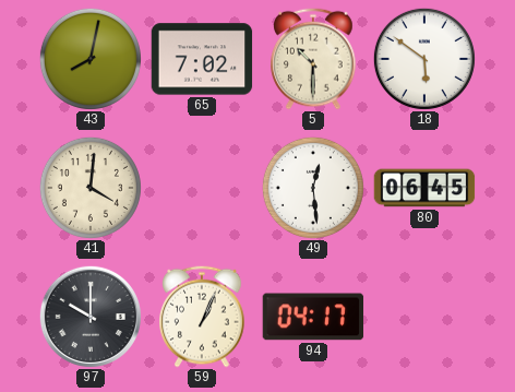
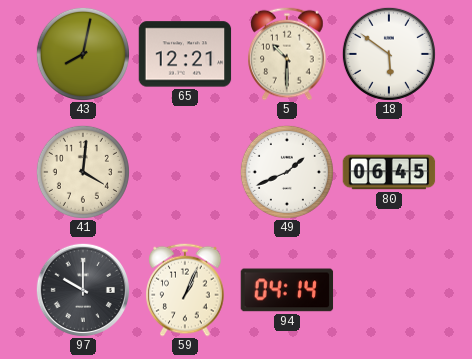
65: 7:02 -> 12:21
49: 12:29 -> 1:41
94: 04:17 -> 04:14
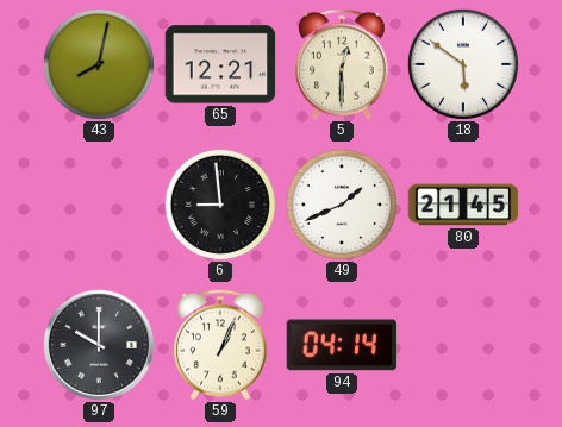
5: 10:30 -> 12:30
41: 4:01 -> none
6: none -> 8:59
80: 06:45 -> 21:45
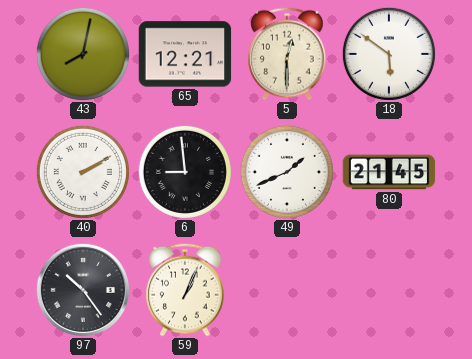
40: none -> 2:10
97: 10:00 -> 10:24
94: 04:14 -> none
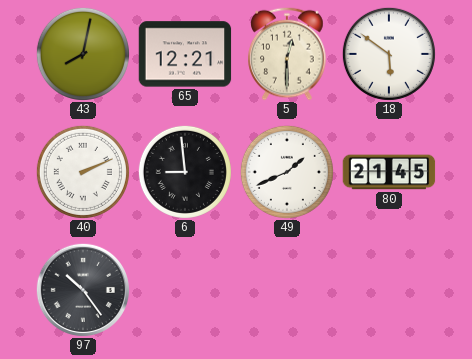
40: 2:10 -> 2:11
59: 1:04 -> none
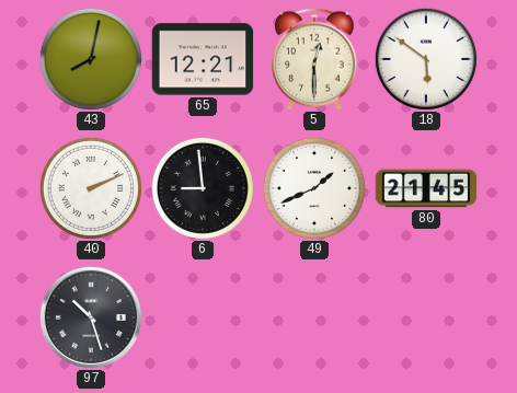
97: 10:24 -> 10:27
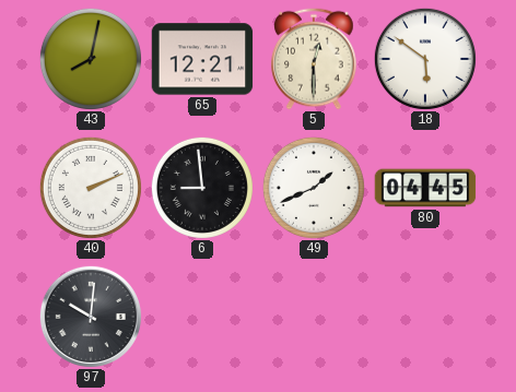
80: 21:45 -> 04:45
97: 10:27 -> 10:01
